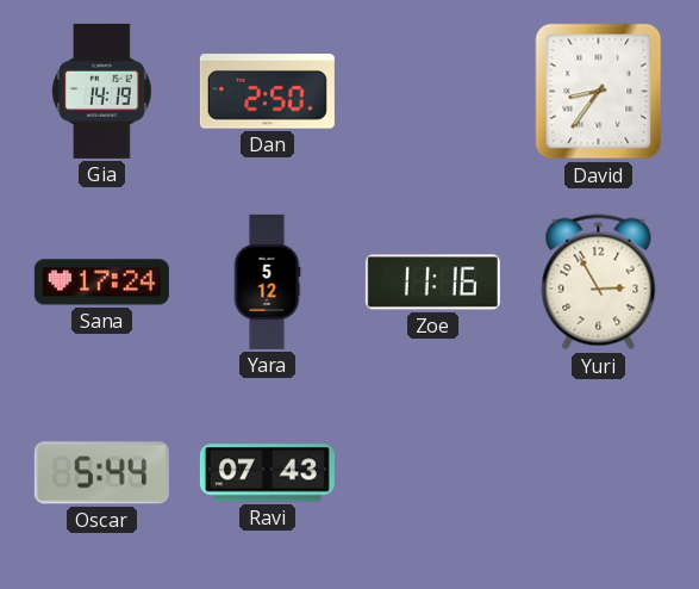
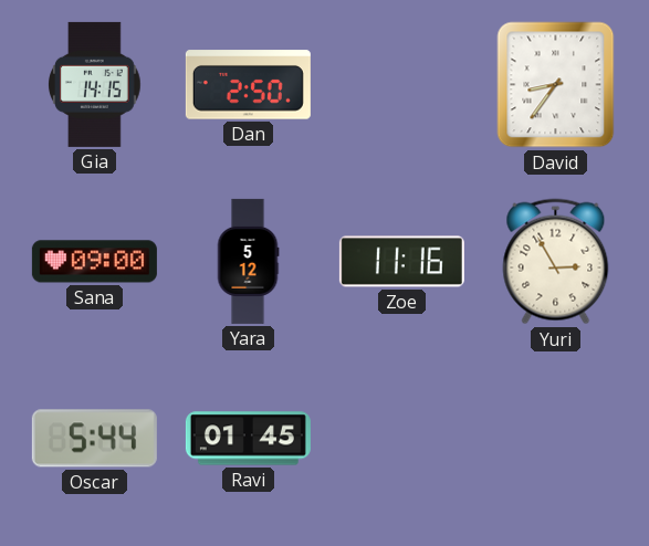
Gia: 14:19 -> 14:15
Sana: 17:24 -> 09:00
Ravi: 07:43 -> 01:45
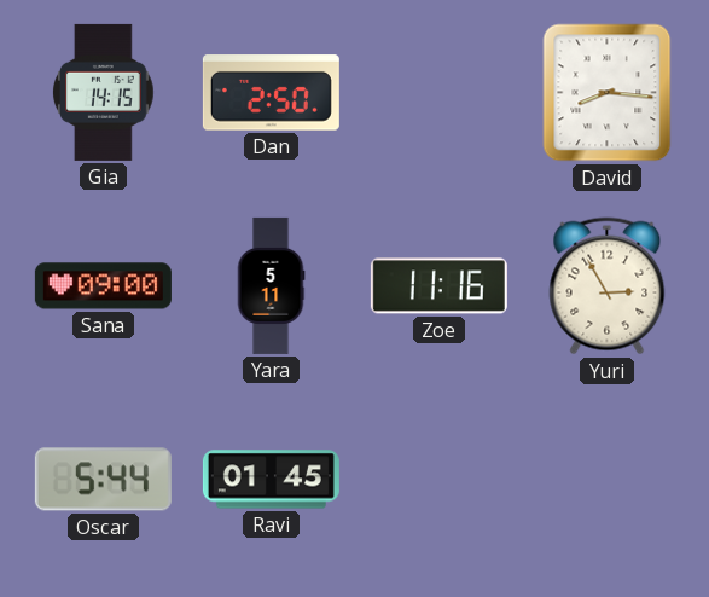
David: 8:36 -> 8:16
Yara: 5:12 -> 5:11
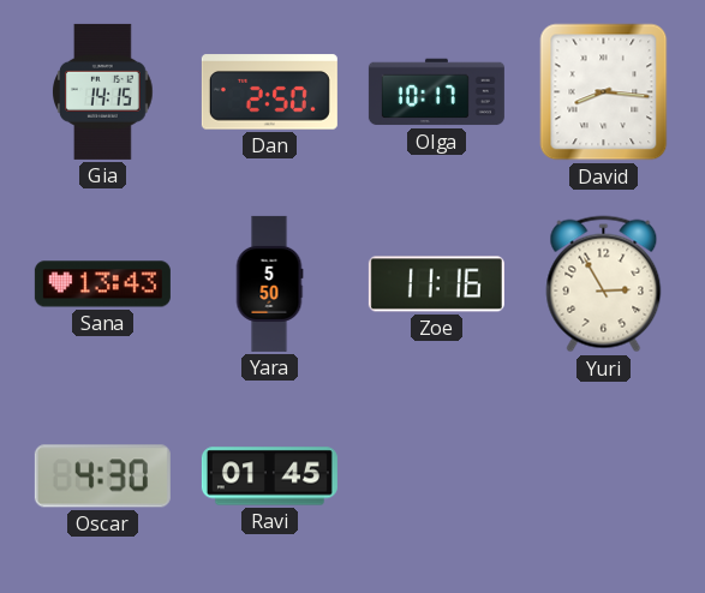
Olga: none -> 10:17
Sana: 09:00 -> 13:43
Yara: 5:11 -> 5:50
Oscar: 5:44 -> 4:30
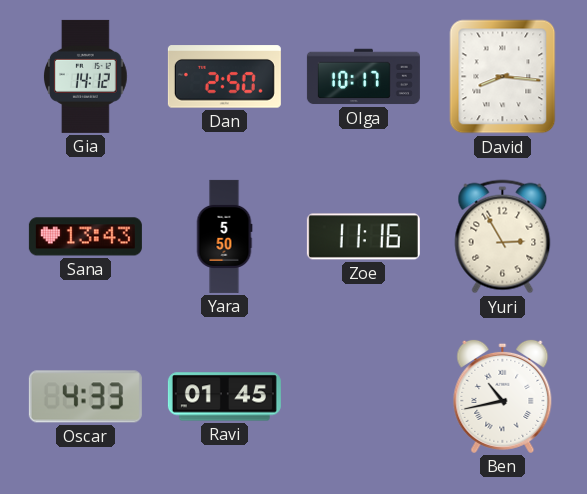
Gia: 14:15 -> 14:12
Oscar: 4:30 -> 4:33
Ben: none -> 10:43
